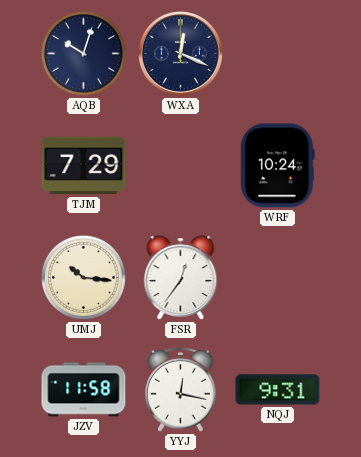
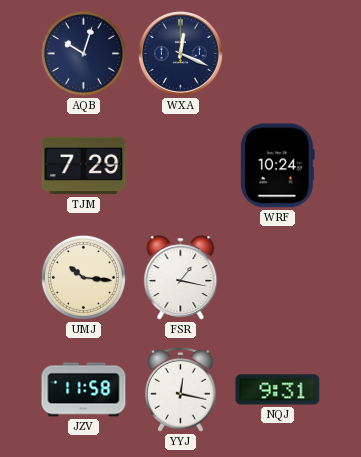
FSR: 12:36 -> 1:17
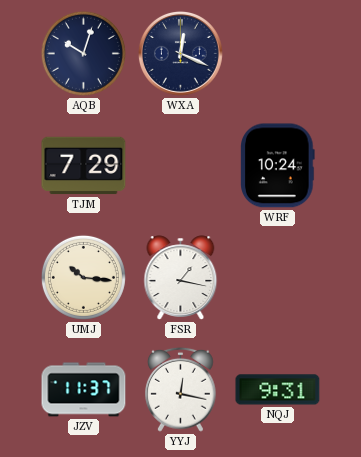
JZV: 11:58 -> 11:37
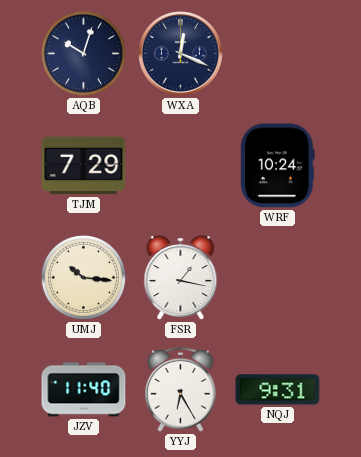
JZV: 11:37 -> 11:40
YYJ: 12:17 -> 6:25
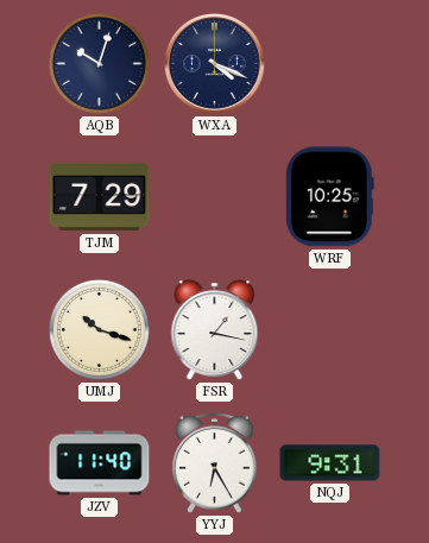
WXA: 12:19 -> 4:19
WRF: 10:24 -> 10:25
UMJ: 10:16 -> 10:18
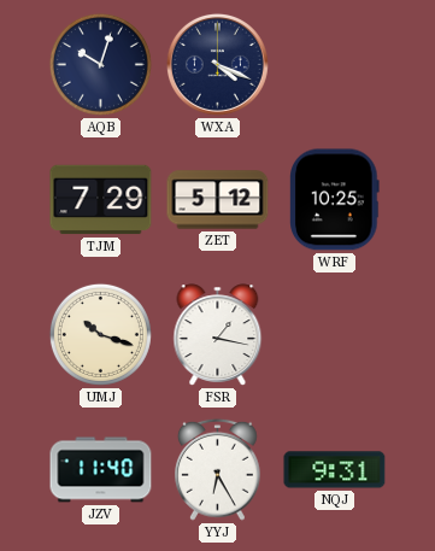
ZET: none -> 5:12
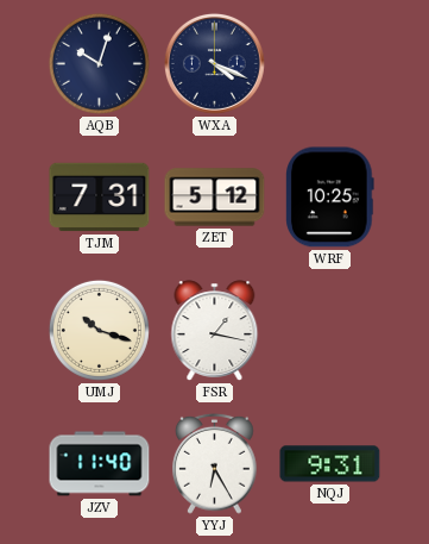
TJM: 7:29 -> 7:31
